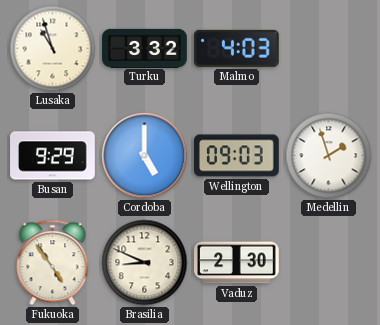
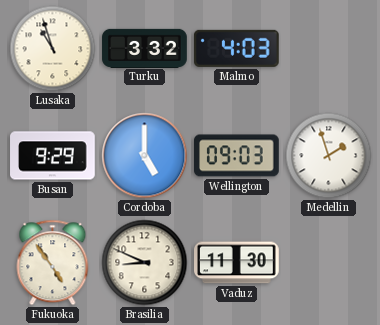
Vaduz: 2:30 -> 11:30
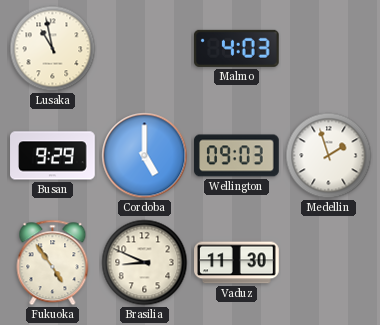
Lusaka: 10:57 -> 10:58
Turku: 3:32 -> none
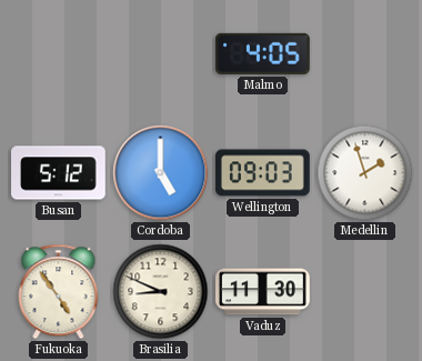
Lusaka: 10:58 -> none
Malmo: 4:03 -> 4:05
Busan: 9:29 -> 5:12
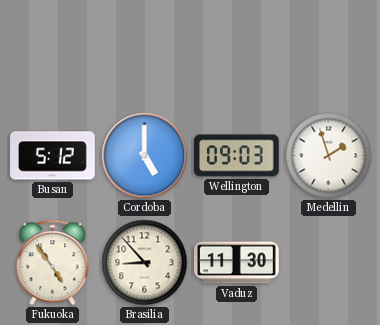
Malmo: 4:05 -> none
Brasilia: 8:49 -> 8:53
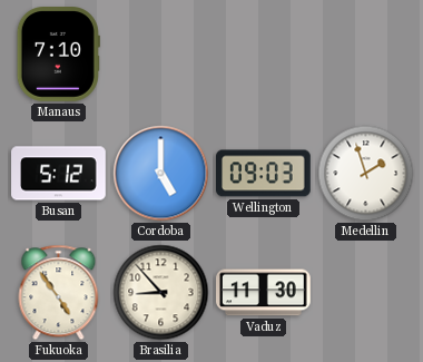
Manaus: none -> 7:10
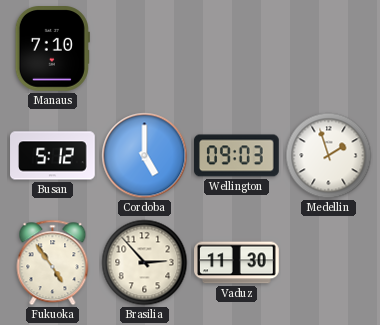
Brasilia: 8:53 -> 2:53
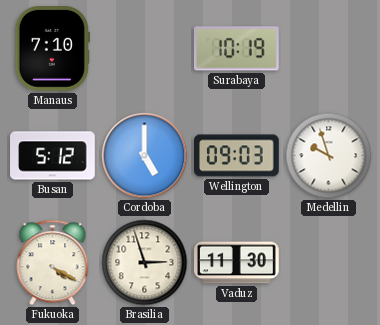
Surabaya: none -> 10:19
Medellin: 1:57 -> 9:57
Fukuoka: 4:54 -> 4:20
Brasilia: 2:53 -> 2:57
